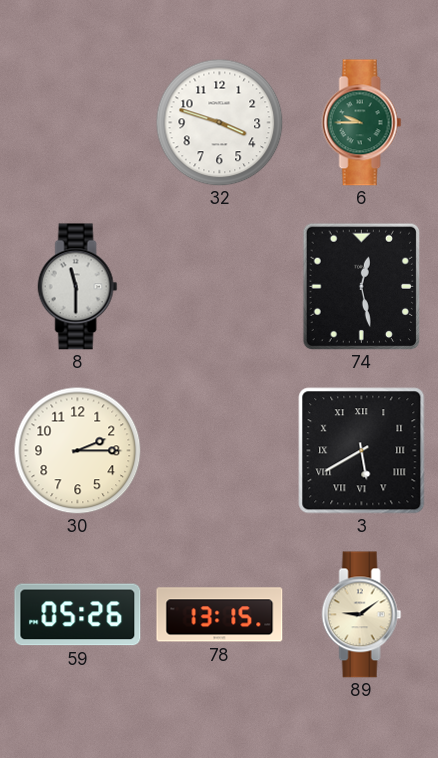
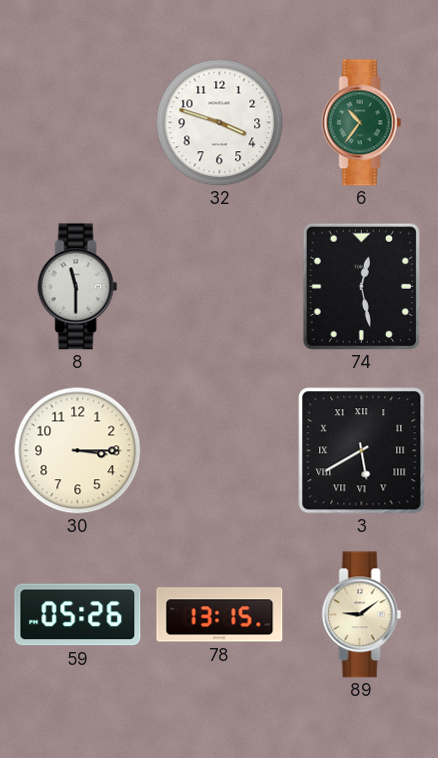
6: 9:45 -> 10:36
30: 2:15 -> 3:15
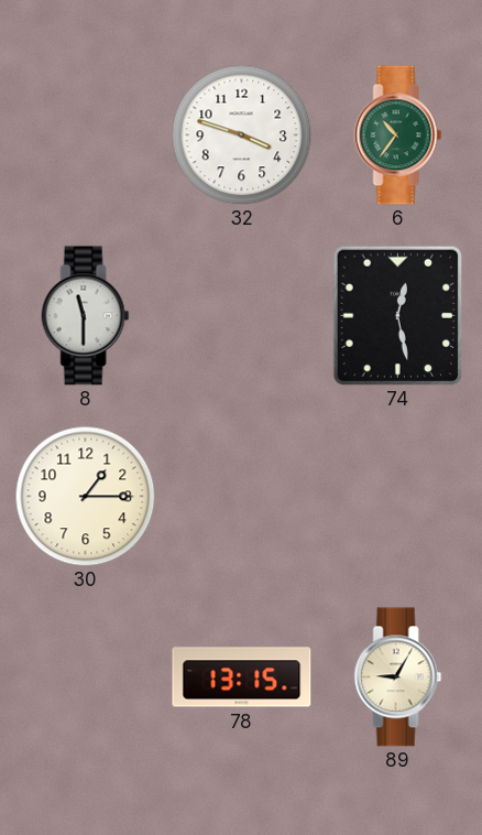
30: 3:15 -> 1:15
3: 5:40 -> none
59: 05:26 -> none
89: 9:09 -> 9:05
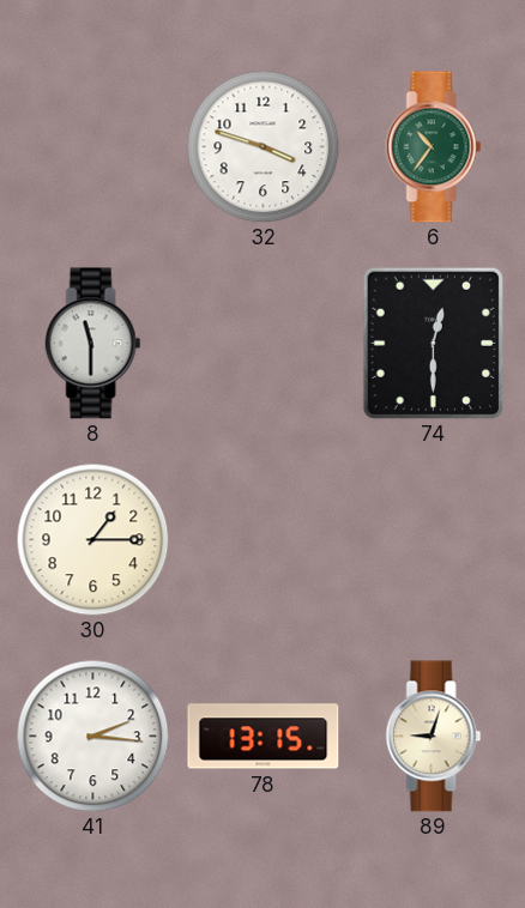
74: 12:28 -> 12:30
41: none -> 2:16
89: 9:05 -> 9:03
